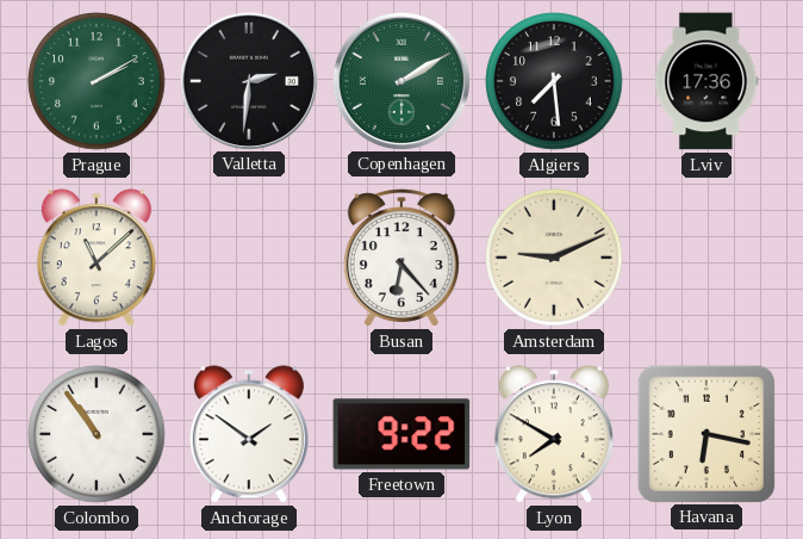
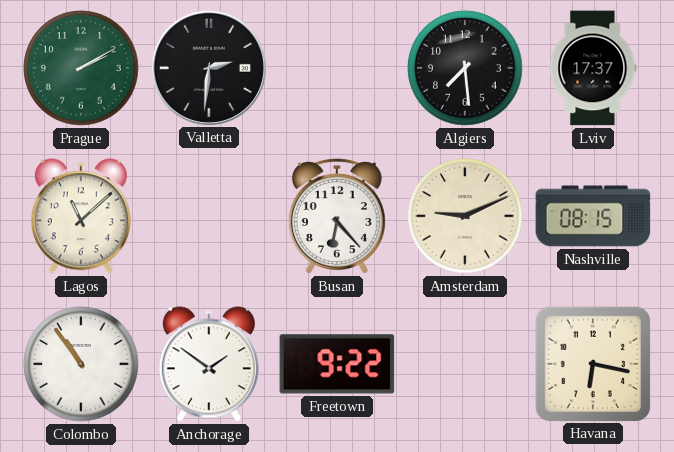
Copenhagen: 2:10 -> none
Lviv: 17:36 -> 17:37
Nashville: none -> 08:15
Lyon: 7:50 -> none
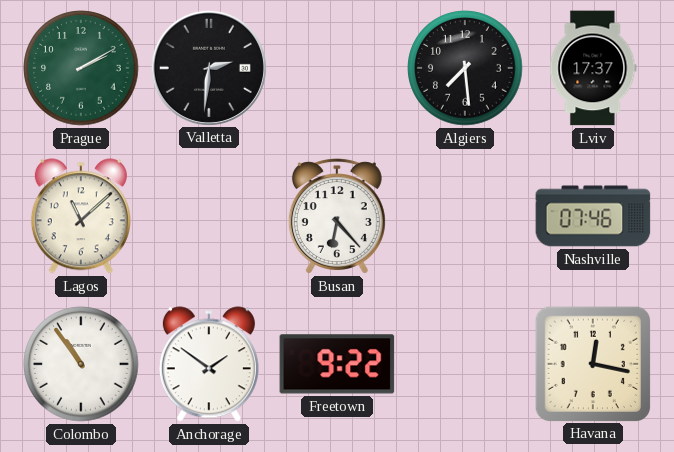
Amsterdam: 9:11 -> none
Nashville: 08:15 -> 07:46
Havana: 6:17 -> 12:17
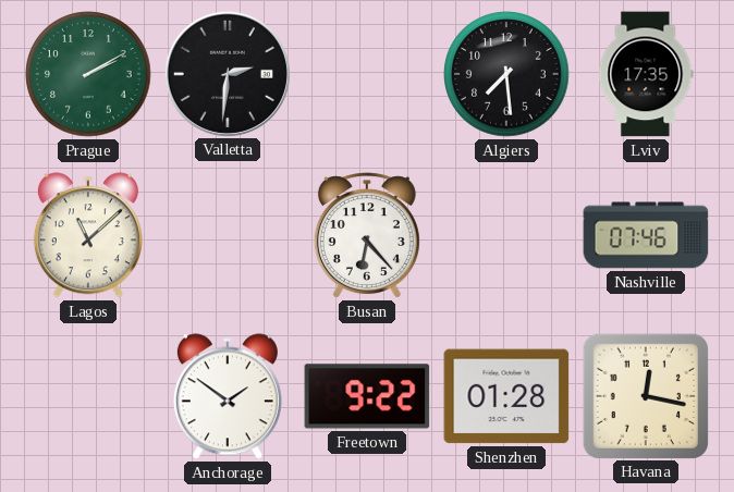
Lviv: 17:37 -> 17:35
Colombo: 10:54 -> none
Shenzhen: none -> 01:28
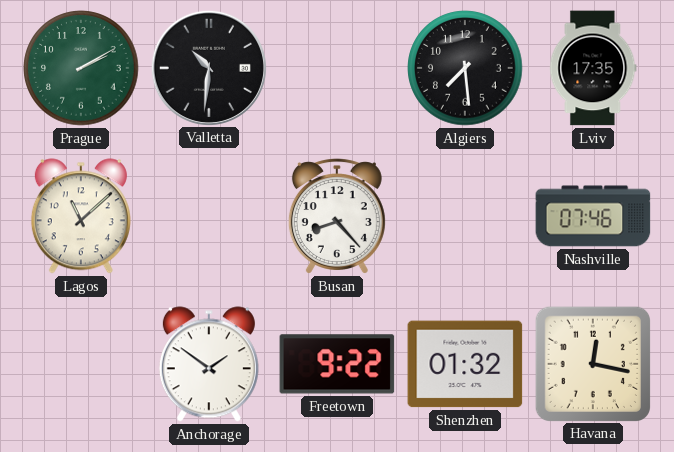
Valletta: 2:31 -> 10:31
Busan: 6:23 -> 8:23
Shenzhen: 01:28 -> 01:32
